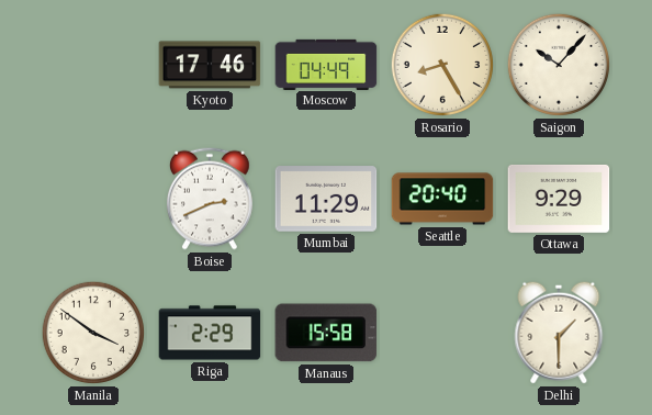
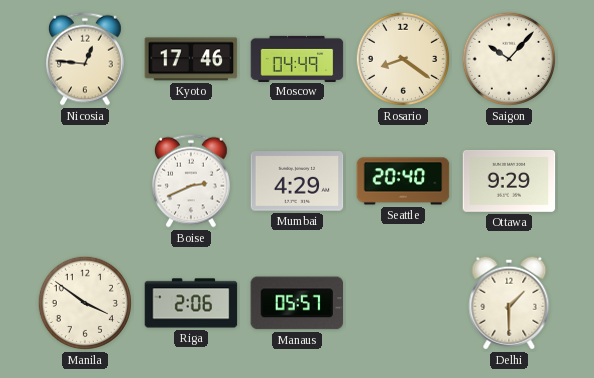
Nicosia: none -> 12:46
Rosario: 8:25 -> 8:21
Mumbai: 11:29 -> 4:29
Riga: 2:29 -> 2:06
Manaus: 15:58 -> 05:57
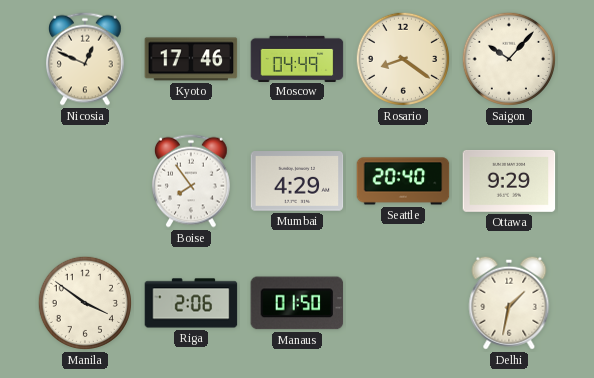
Nicosia: 12:46 -> 12:49
Boise: 2:41 -> 7:54
Manaus: 05:57 -> 01:50
Delhi: 1:30 -> 1:32
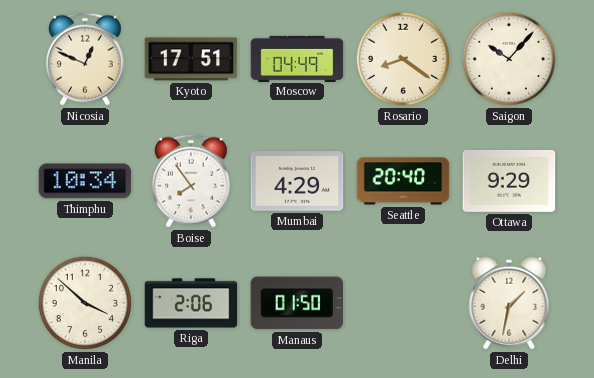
Kyoto: 17:46 -> 17:51
Thimphu: none -> 10:34
Manila: 3:51 -> 3:52
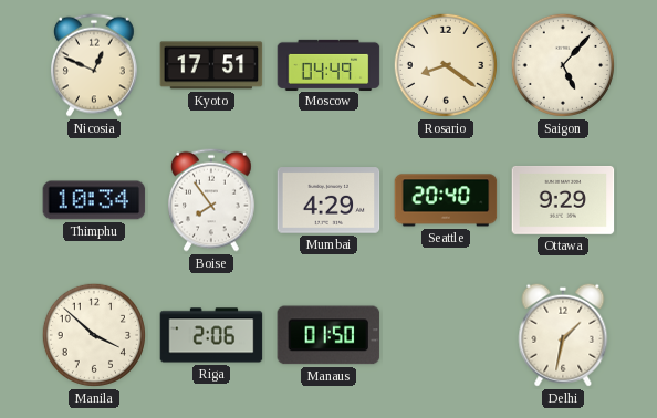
Saigon: 10:07 -> 5:07
